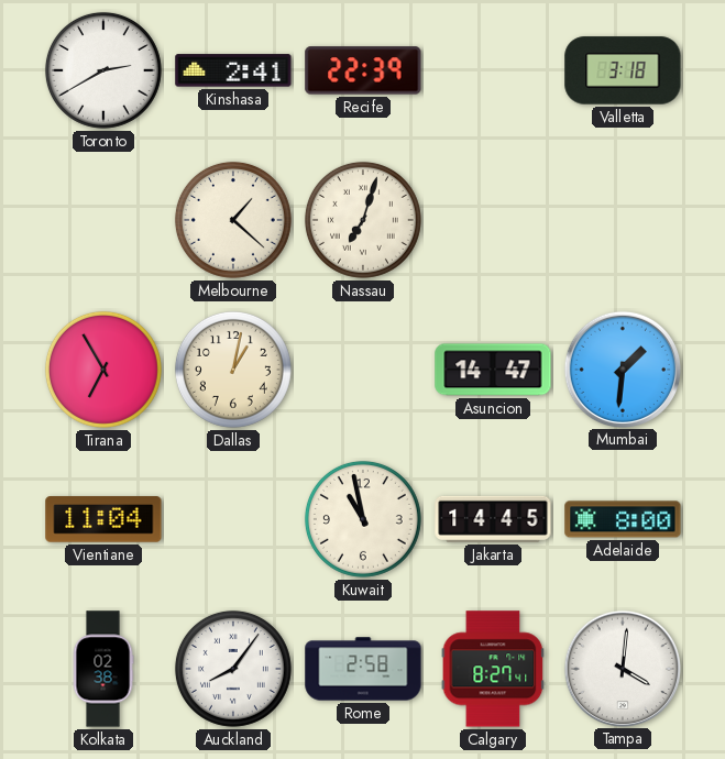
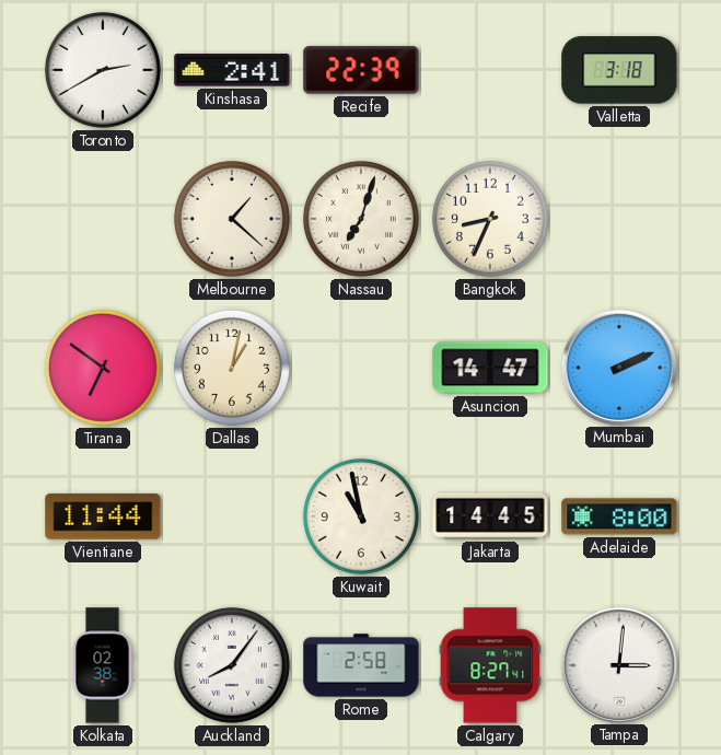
Bangkok: none -> 8:34
Tirana: 6:55 -> 6:51
Mumbai: 1:31 -> 2:11
Vientiane: 11:04 -> 11:44
Tampa: 4:01 -> 3:01
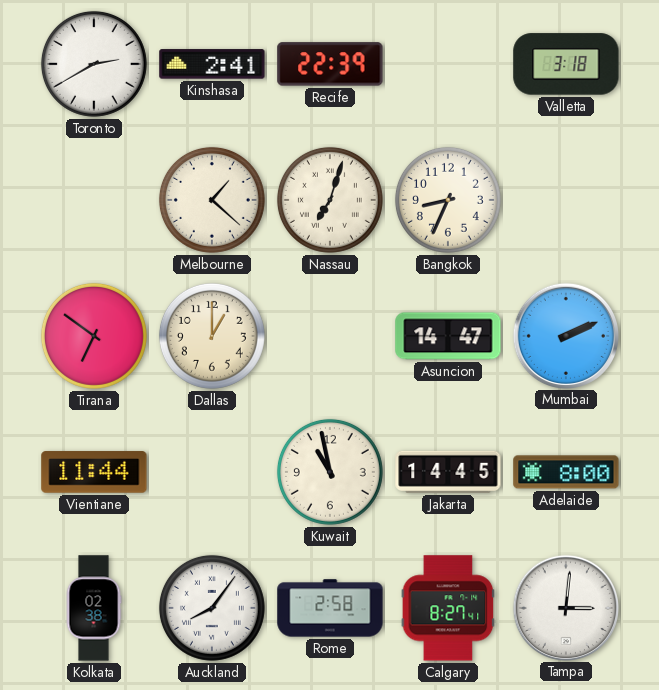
Dallas: 1:02 -> 1:00
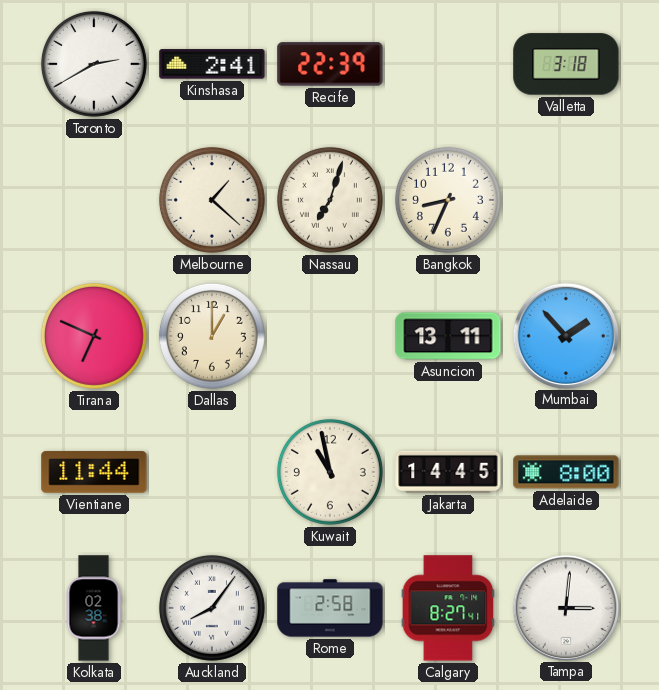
Tirana: 6:51 -> 6:49
Asuncion: 14:47 -> 13:11
Mumbai: 2:11 -> 1:53
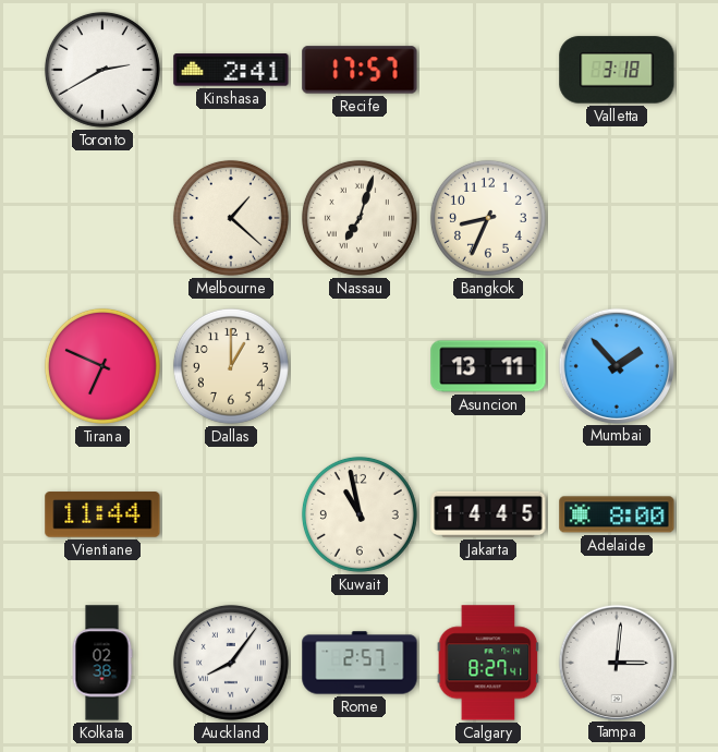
Recife: 22:39 -> 17:57
Rome: 2:58 -> 2:57
